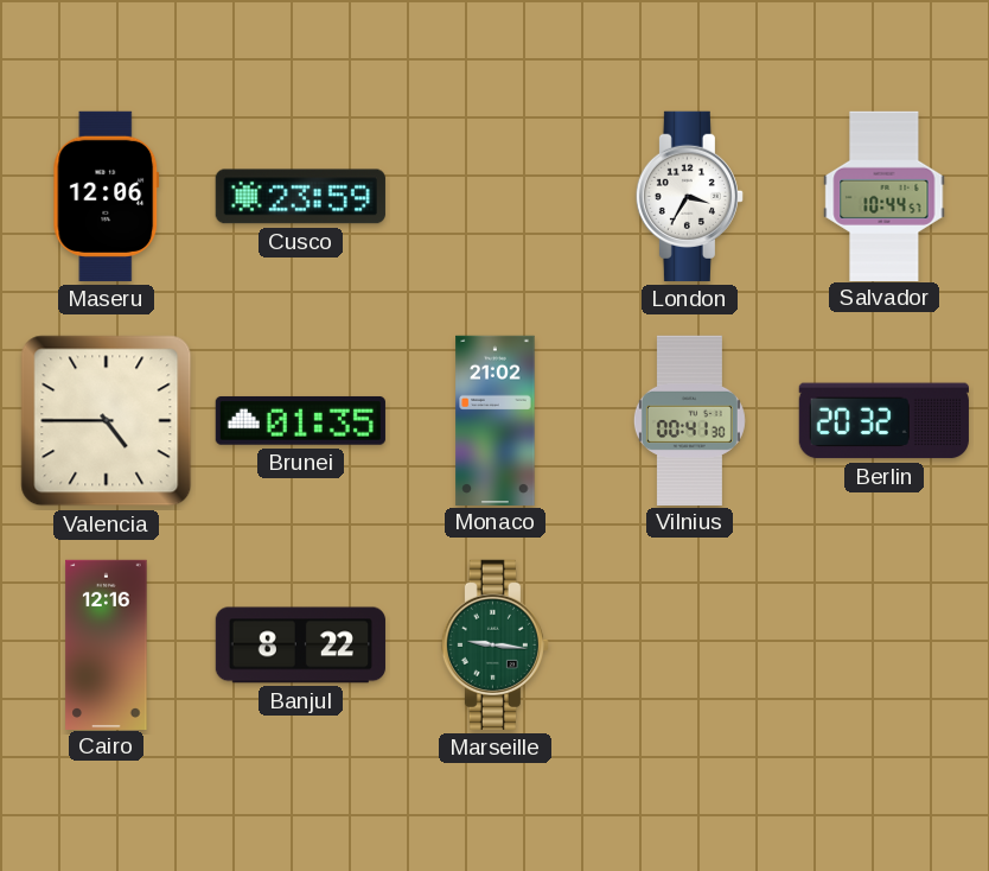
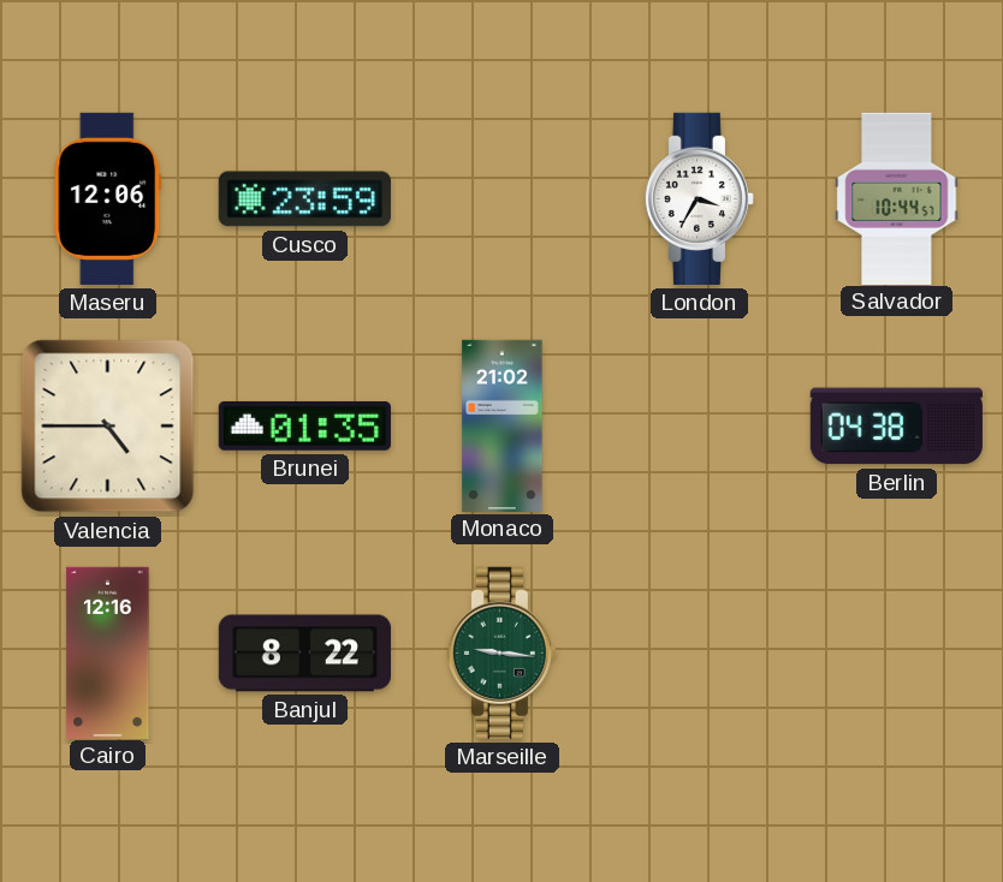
Vilnius: 00:41 -> none
Berlin: 20:32 -> 04:38
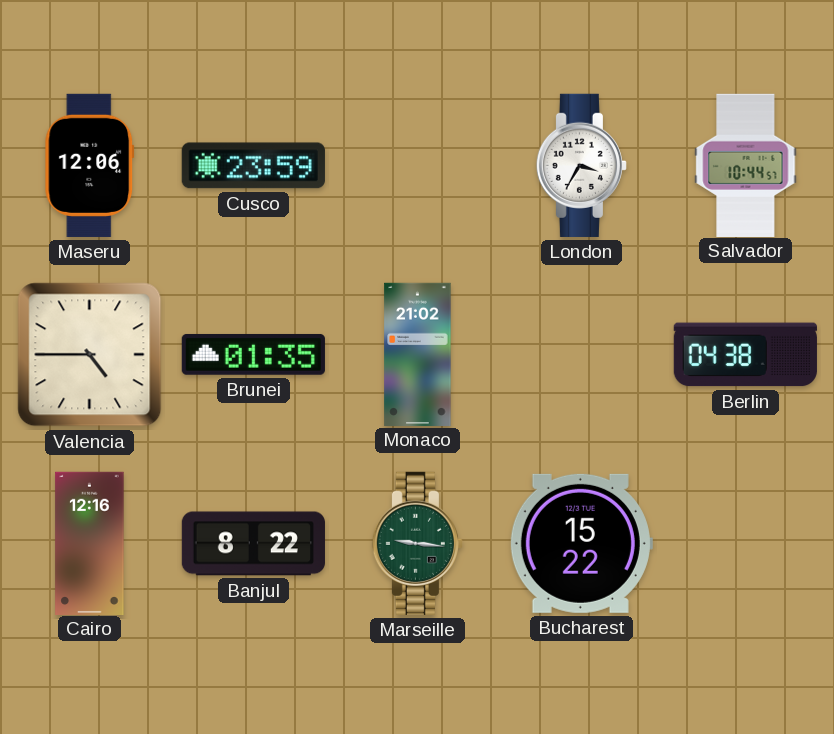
Bucharest: none -> 15:22
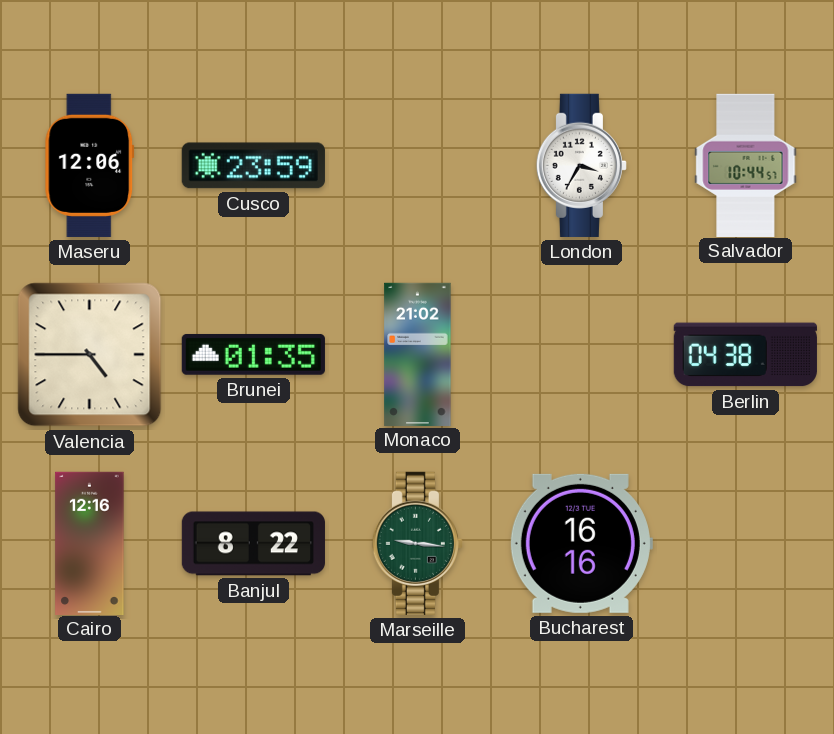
Bucharest: 15:22 -> 16:16
